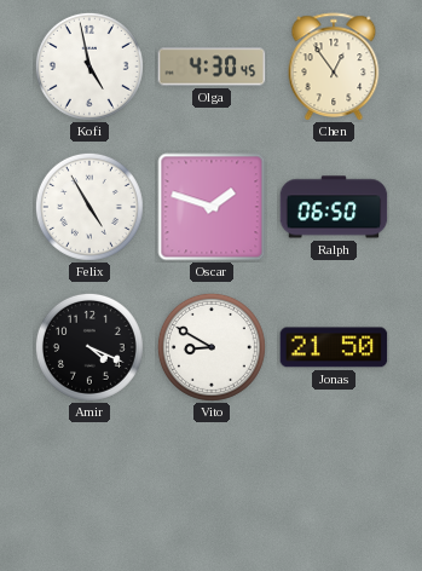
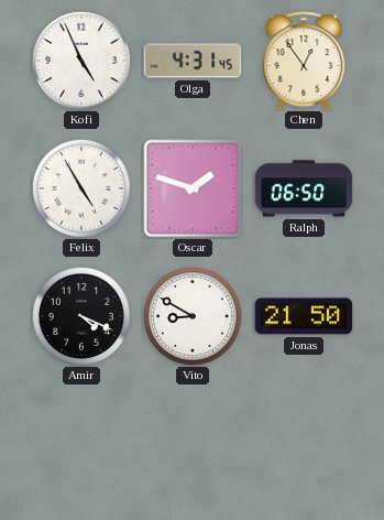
Kofi: 4:58 -> 4:56
Olga: 4:30 -> 4:31
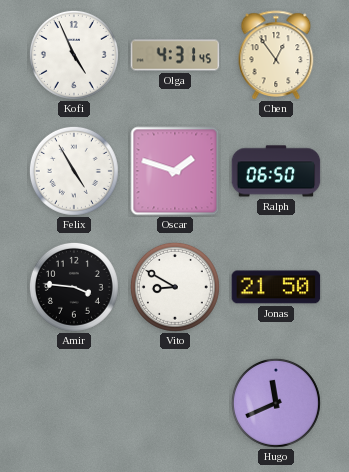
Amir: 4:19 -> 3:46
Hugo: none -> 11:41
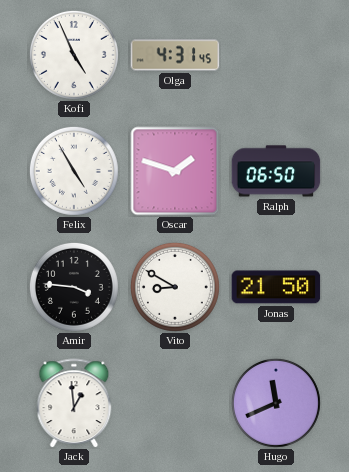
Chen: 12:54 -> none
Jack: none -> 12:59
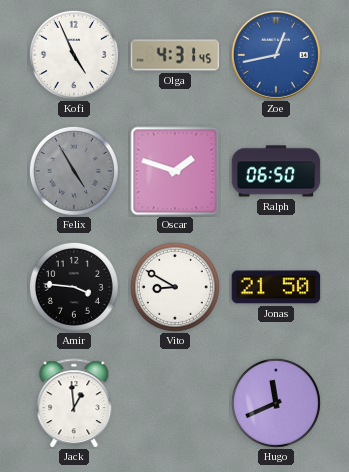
Zoe: none -> 12:43
Felix dial: white -> grey
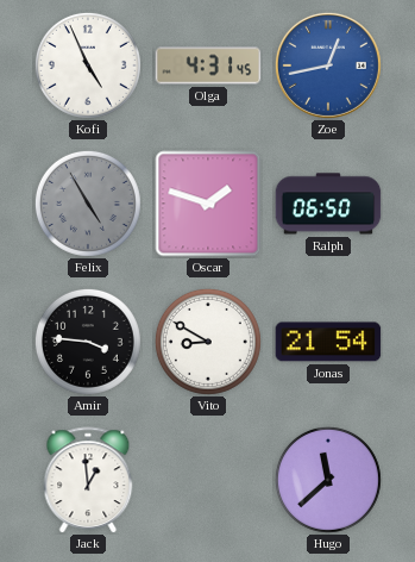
Jonas: 21:50 -> 21:54
Hugo: 11:41 -> 11:38
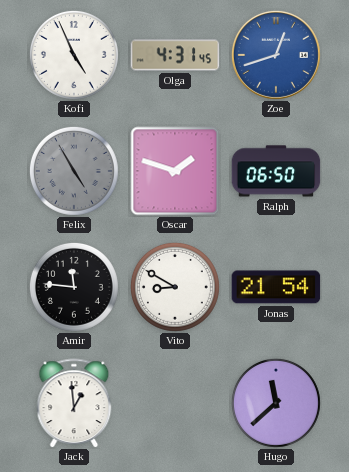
Zoe: 12:43 -> 12:42
Amir: 3:46 -> 11:46
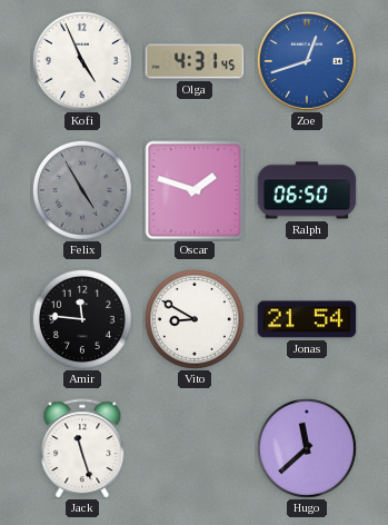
Jack: 12:59 -> 11:27
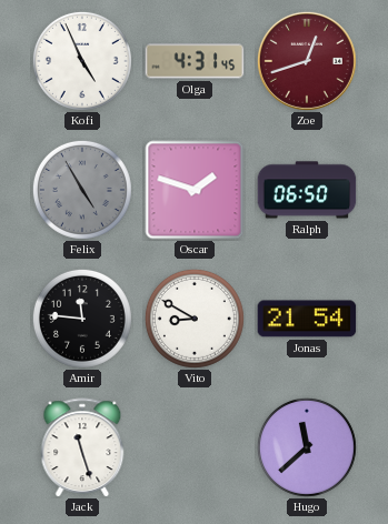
Zoe dial: blue -> burgundy
